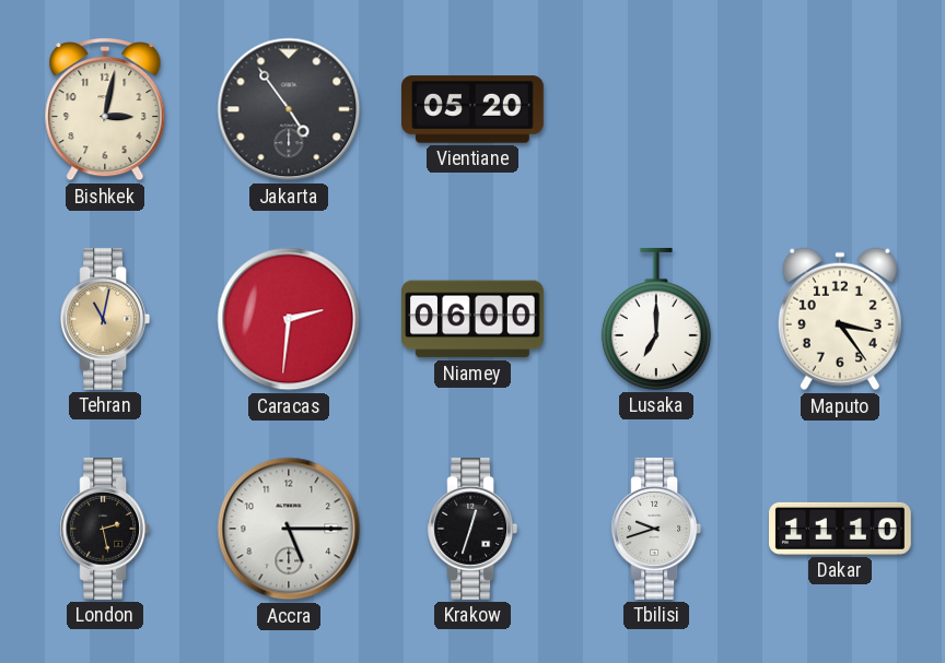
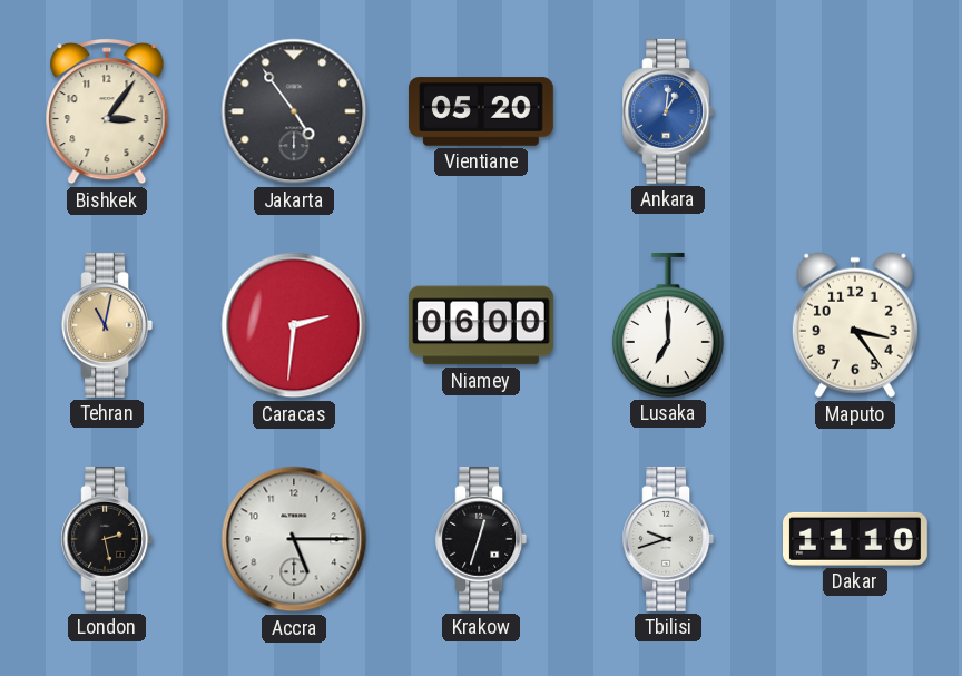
Bishkek: 3:02 -> 3:06
Ankara: none -> 1:01
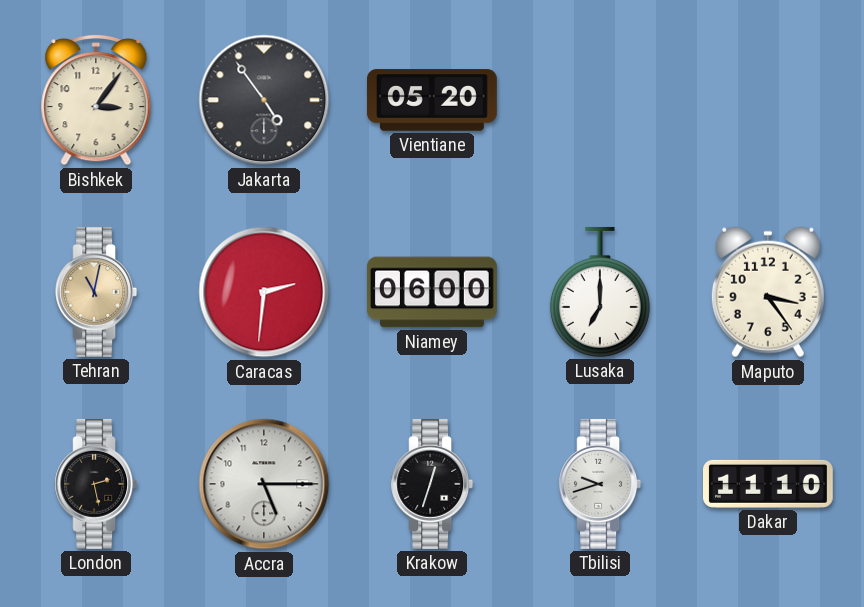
Ankara: 1:01 -> none
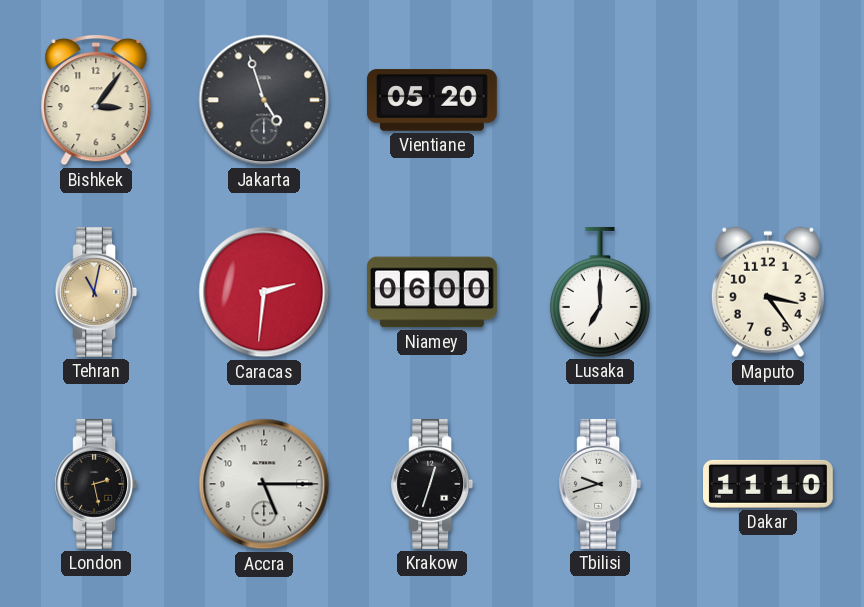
Jakarta: 4:54 -> 4:57
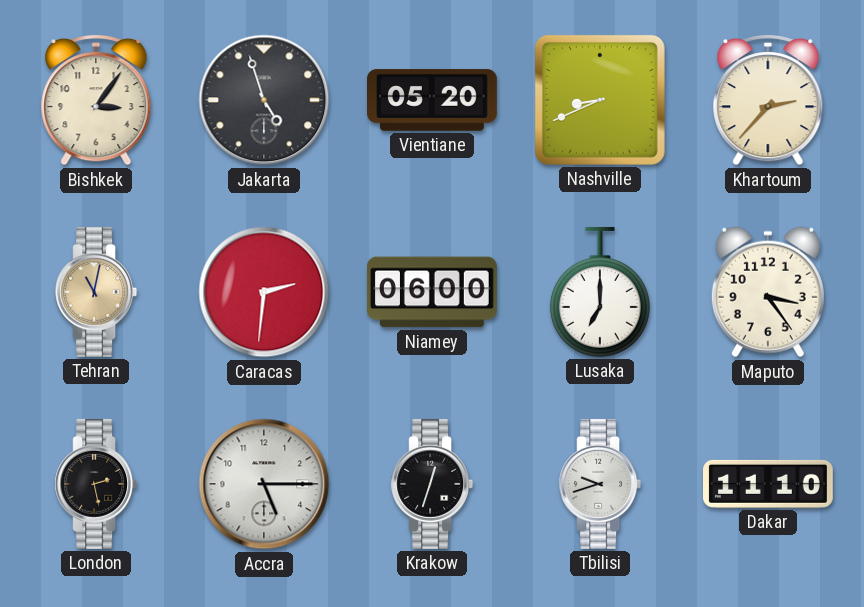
Nashville: none -> 8:41
Khartoum: none -> 2:37
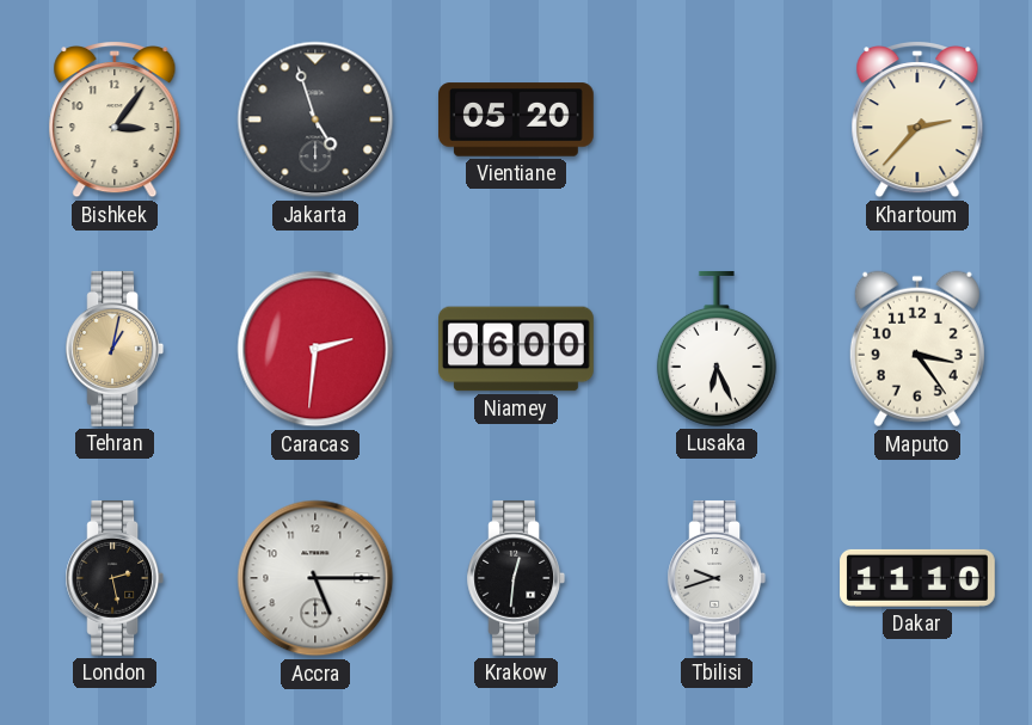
Nashville: 8:41 -> none
Tehran: 11:02 -> 1:02
Lusaka: 7:00 -> 6:26
Krakow: 12:33 -> 12:31
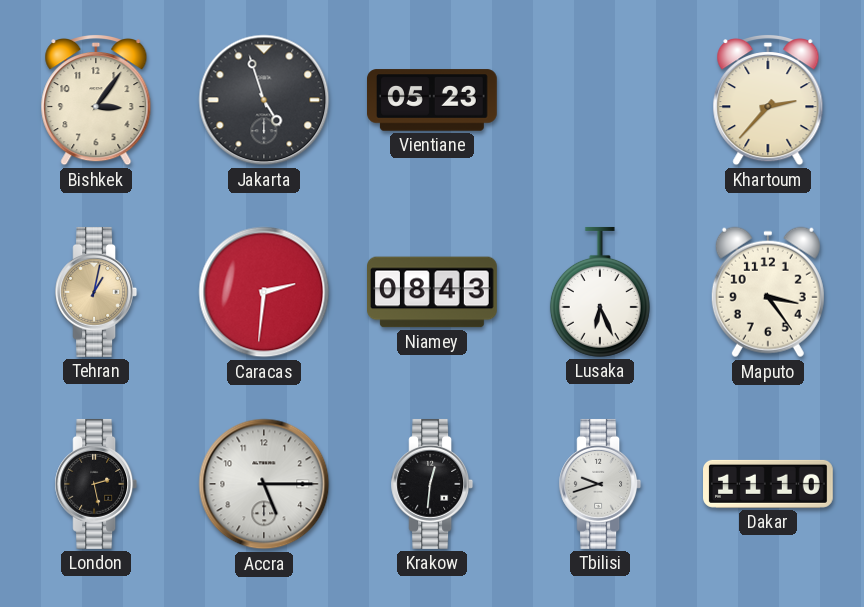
Vientiane: 05:20 -> 05:23
Niamey: 06:00 -> 08:43
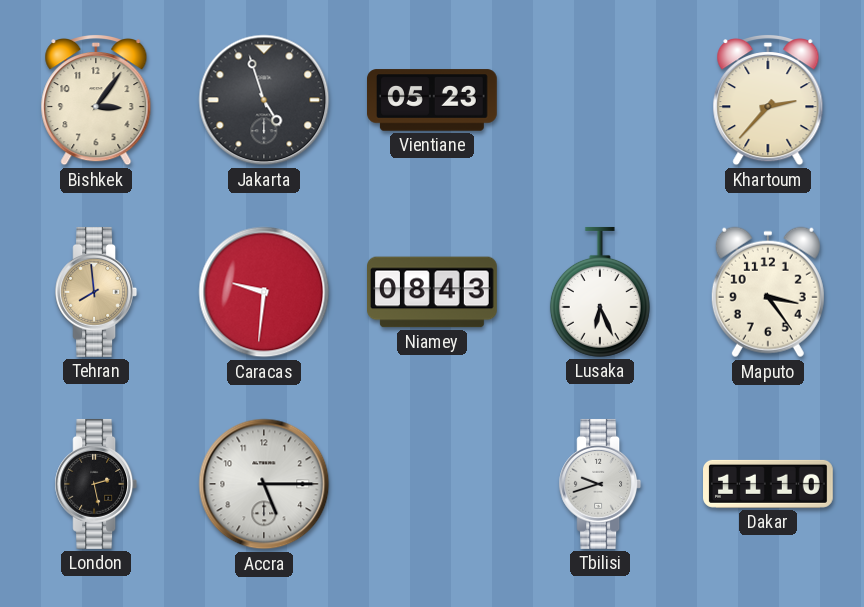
Tehran: 1:02 -> 7:59
Caracas: 2:31 -> 9:31
Krakow: 12:31 -> none
